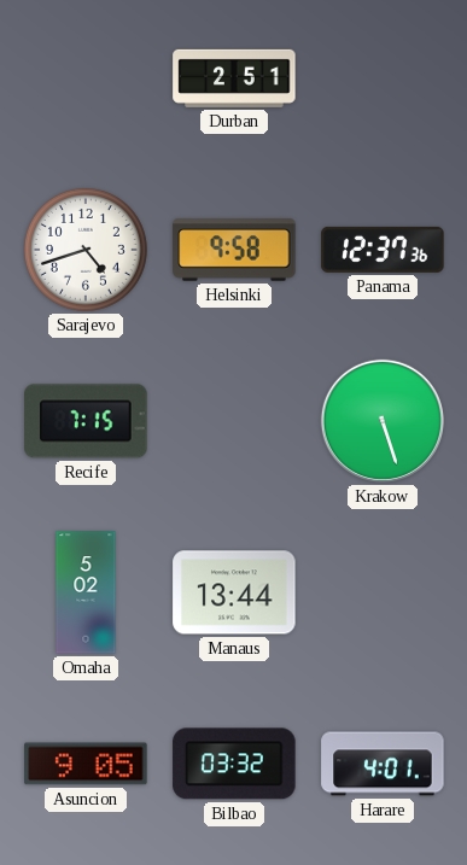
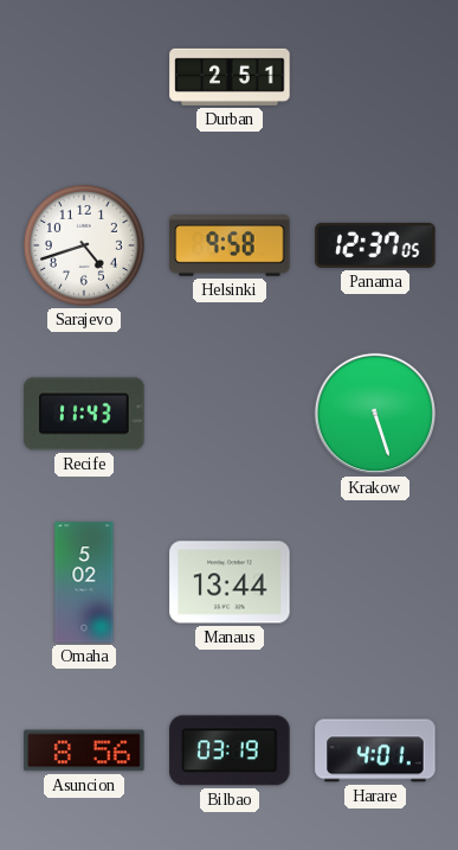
Panama: 12:37:36 -> 12:37:05
Recife: 7:15 -> 11:43
Asuncion: 9:05 -> 8:56
Bilbao: 03:32 -> 03:19
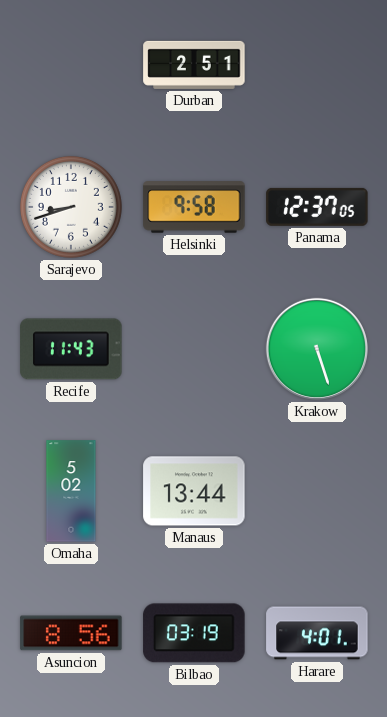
Sarajevo: 4:42 -> 8:42
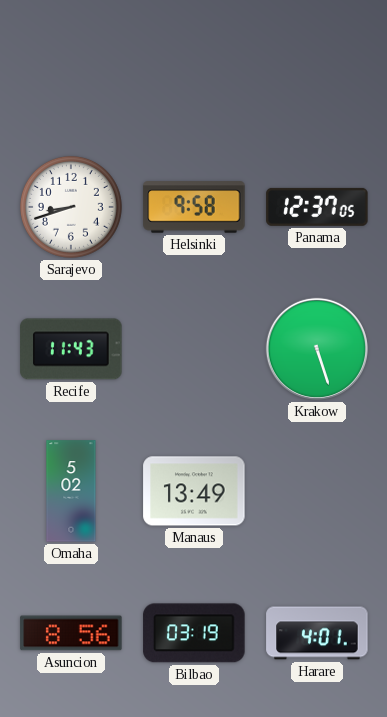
Durban: 2:51 -> none
Manaus: 13:44 -> 13:49
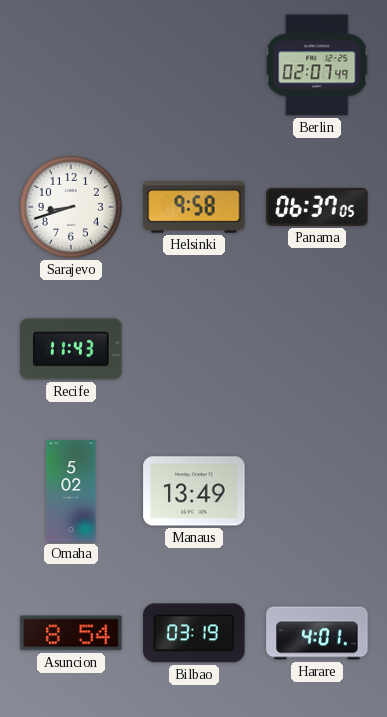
Berlin: none -> 02:07
Panama: 12:37 -> 06:37
Krakow: 5:27 -> none
Asuncion: 8:56 -> 8:54
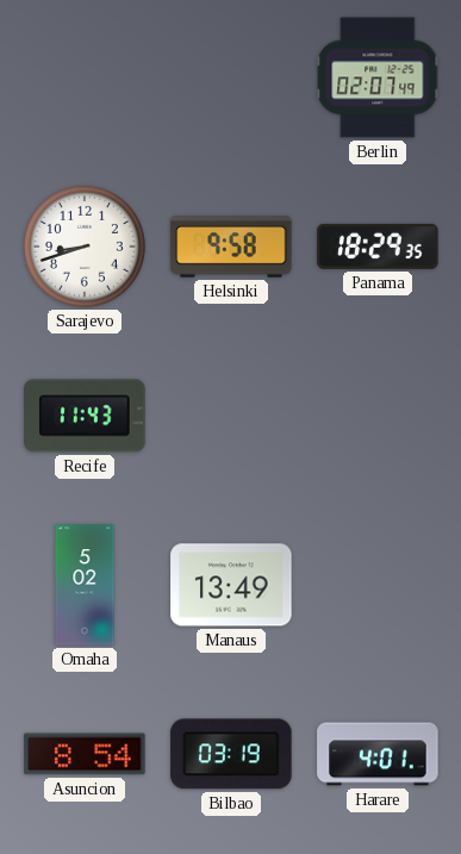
Panama: 06:37 -> 18:29
